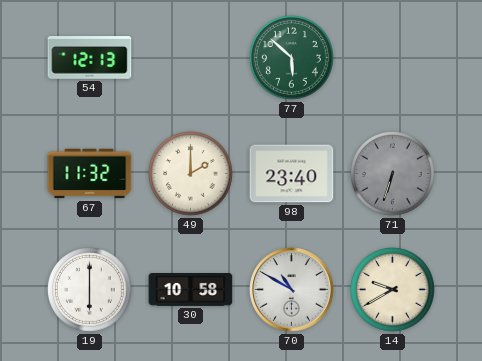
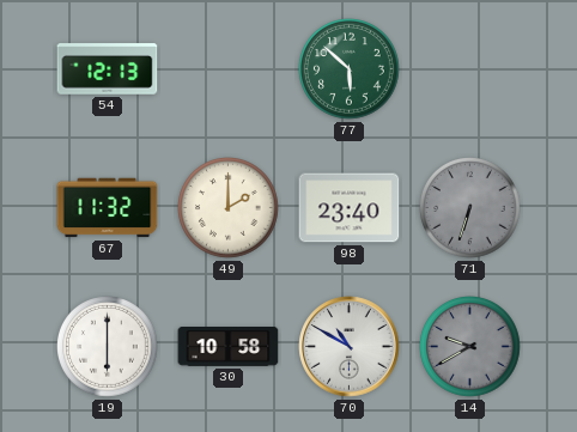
14 dial: cream -> grey
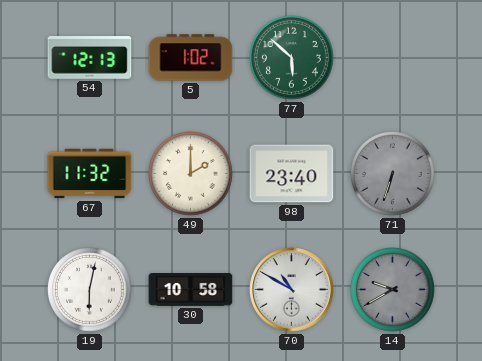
5: none -> 1:02
19: 6:00 -> 6:02
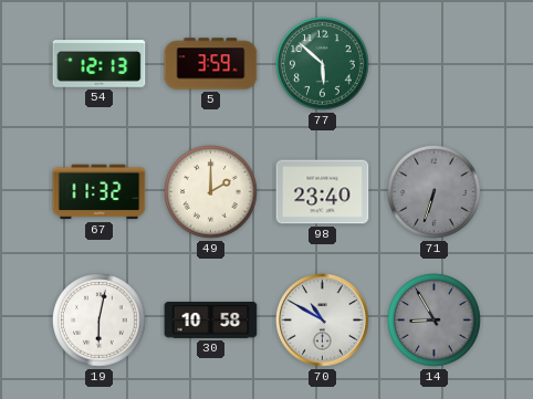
5: 1:02 -> 3:59
14: 9:40 -> 8:55
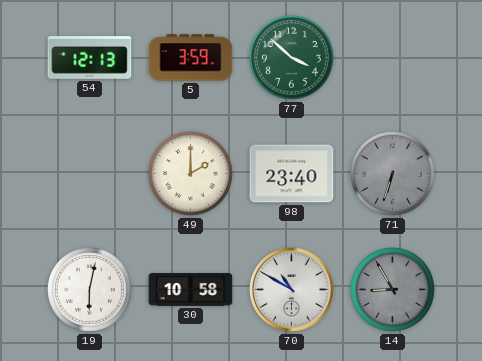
77: 5:52 -> 3:52
67: 11:32 -> none
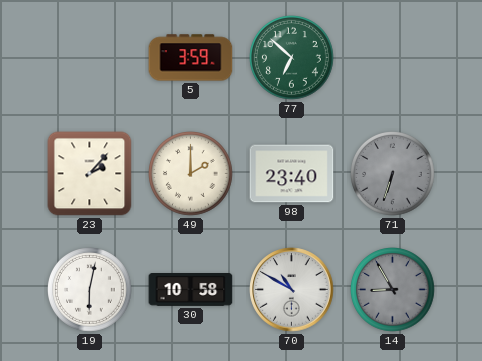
54: 12:13 -> none
77: 3:52 -> 6:52
23: none -> 2:07
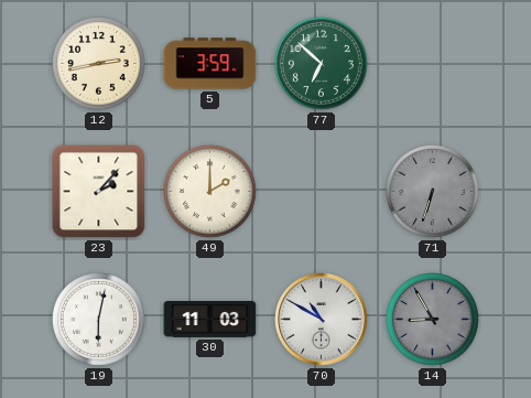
12: none -> 2:43
98: 23:40 -> none
30: 10:58 -> 11:03
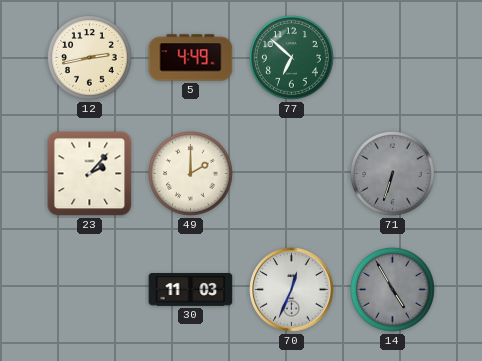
5: 3:59 -> 4:49
19: 6:02 -> none
70: 10:50 -> 12:34
14: 8:55 -> 4:55
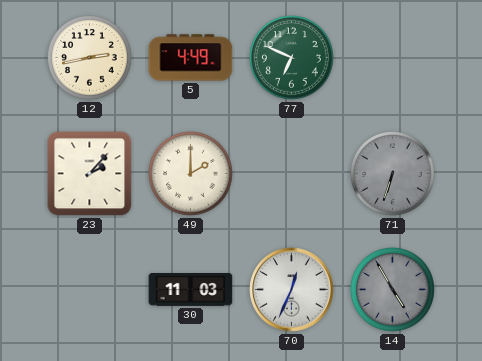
77: 6:52 -> 6:49
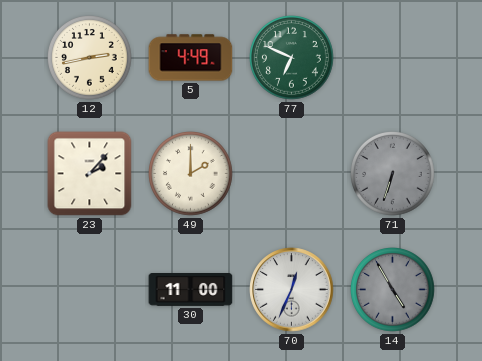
30: 11:03 -> 11:00
